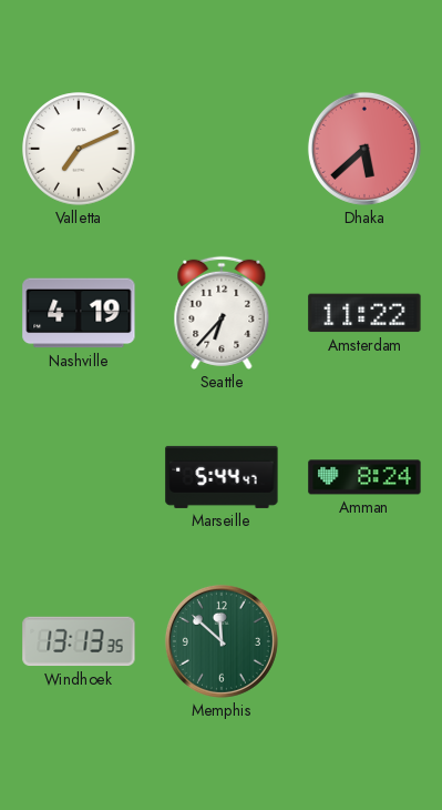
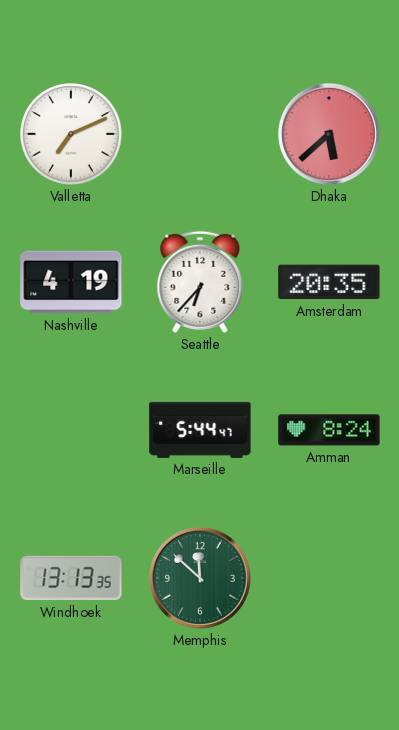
Amsterdam: 11:22 -> 20:35
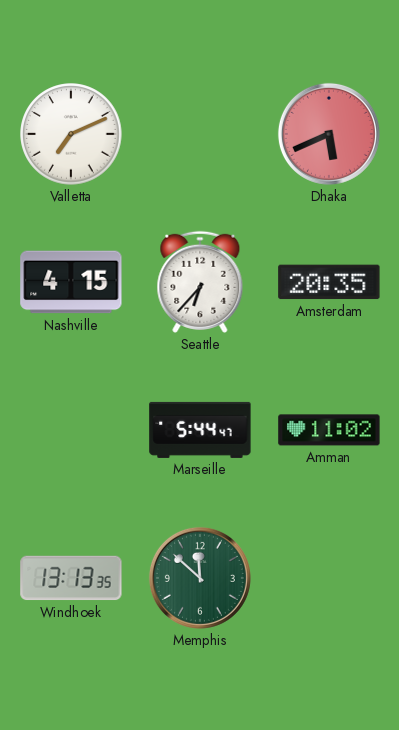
Dhaka: 5:38 -> 5:41
Nashville: 4:19 -> 4:15
Amman: 8:24 -> 11:02
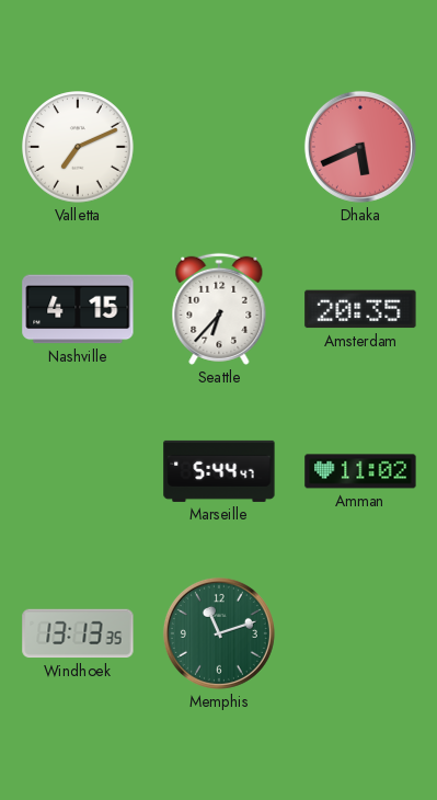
Memphis: 11:52 -> 11:12
